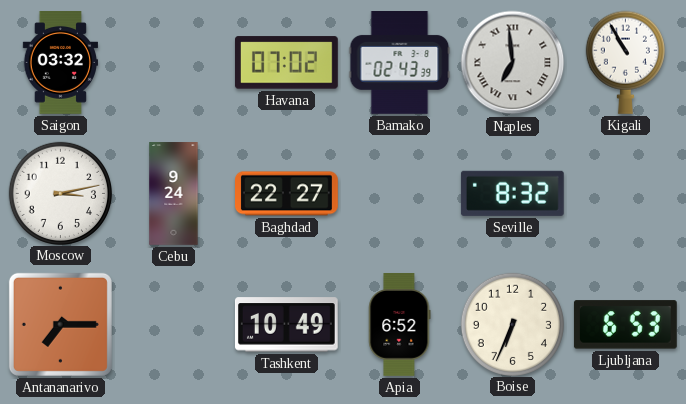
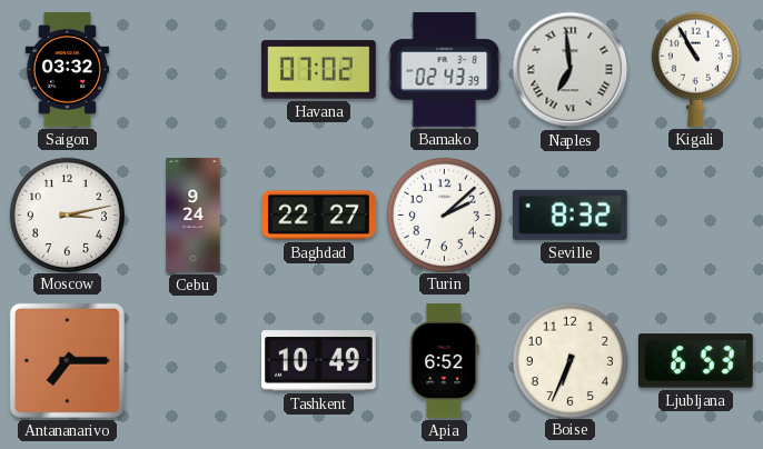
Turin: none -> 2:08
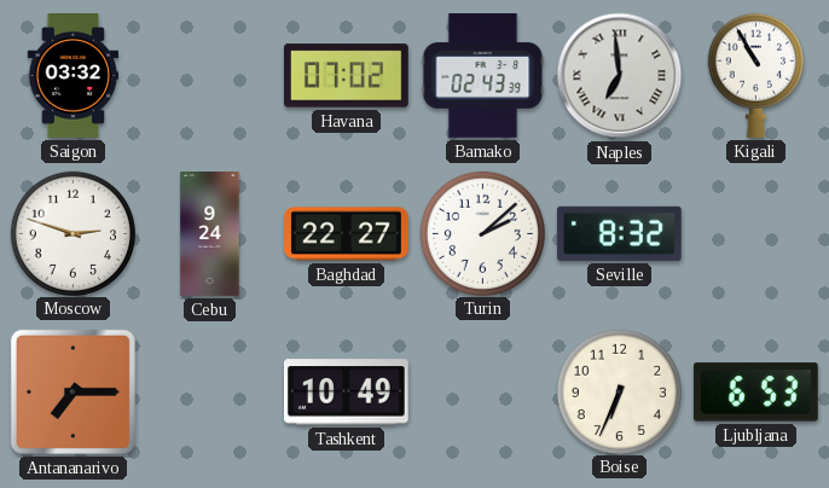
Moscow: 3:13 -> 2:48
Apia: 6:52 -> none
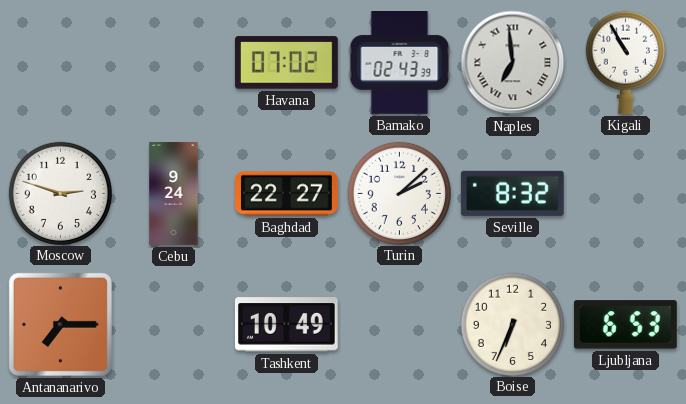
Saigon: 03:32 -> none
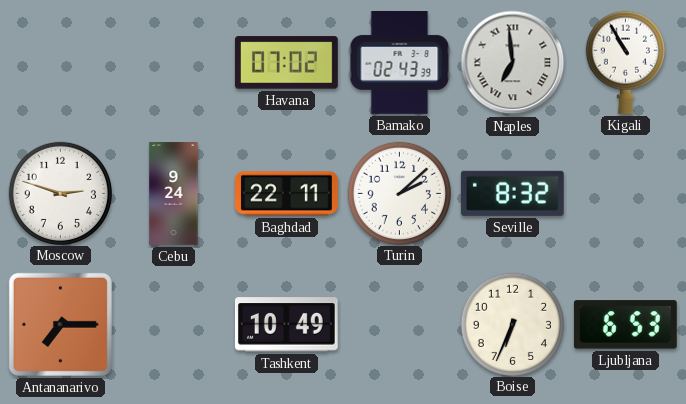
Baghdad: 22:27 -> 22:11
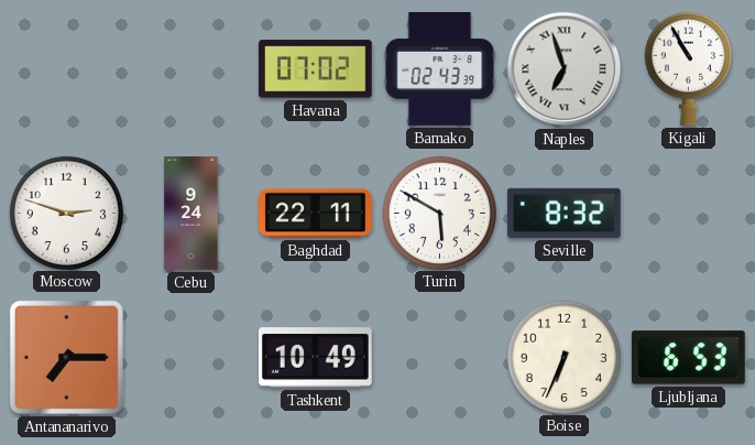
Naples: 6:59 -> 6:57
Turin: 2:08 -> 5:50
